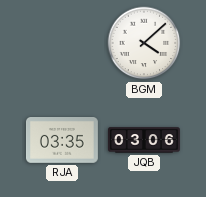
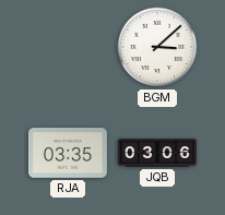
BGM: 4:08 -> 3:08
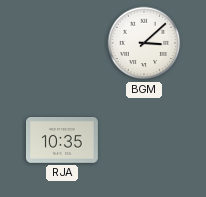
RJA: 03:35 -> 10:35
JQB: 03:06 -> none
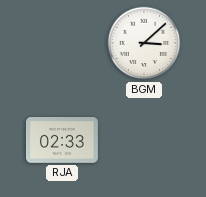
RJA: 10:35 -> 02:33
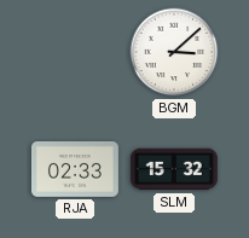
SLM: none -> 15:32
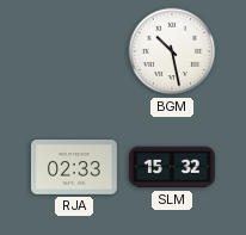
BGM: 3:08 -> 10:28
